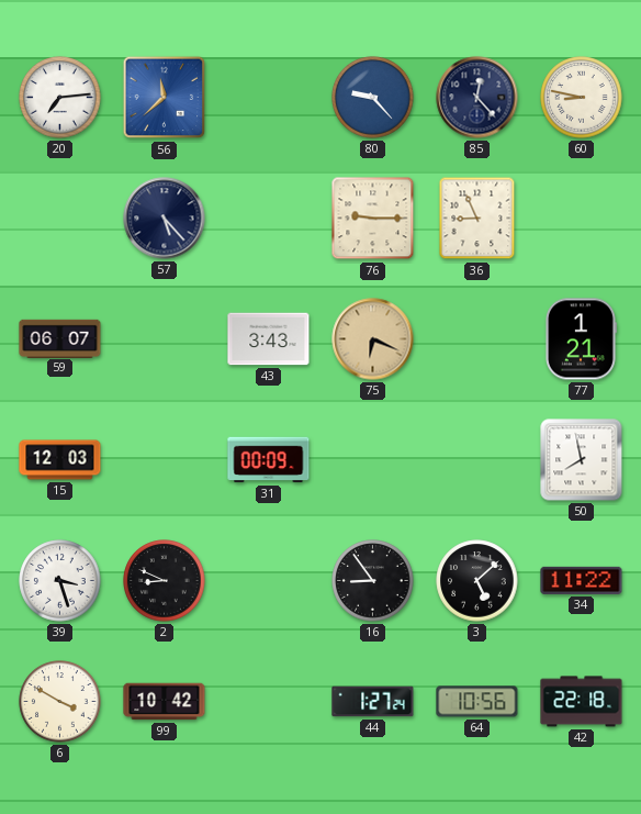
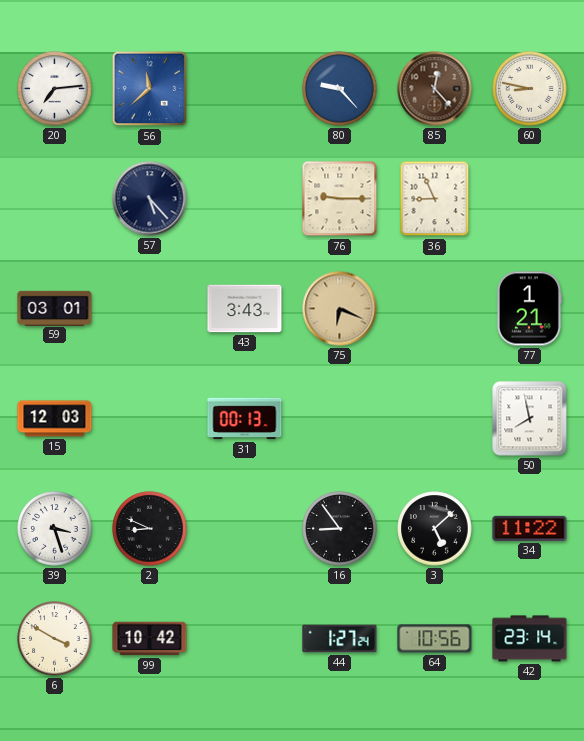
85 dial: navy -> brown
59: 06:07 -> 03:01
31: 00:09 -> 00:13
42: 22:18 -> 23:14
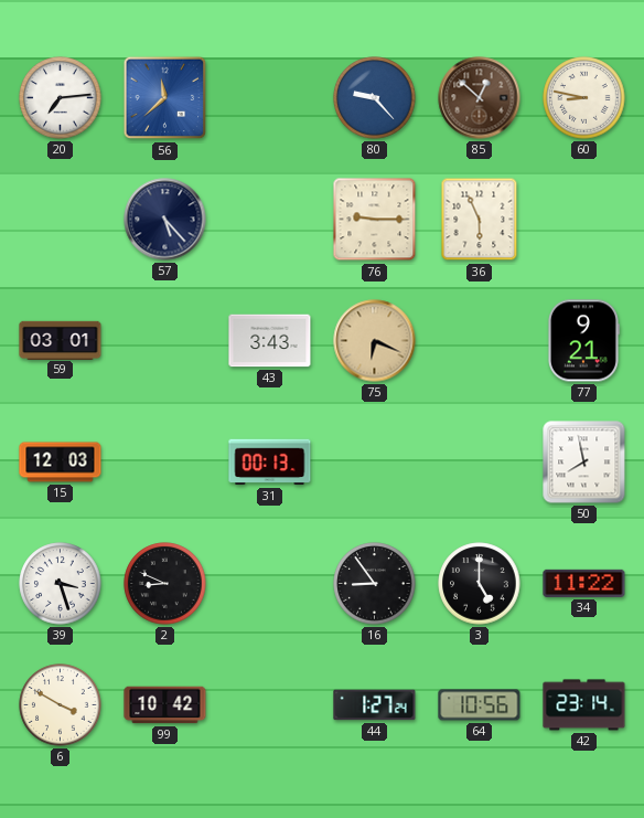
85: 12:23 -> 12:52
36: 8:56 -> 5:56
77: 1:21 -> 9:21
3: 5:08 -> 5:00
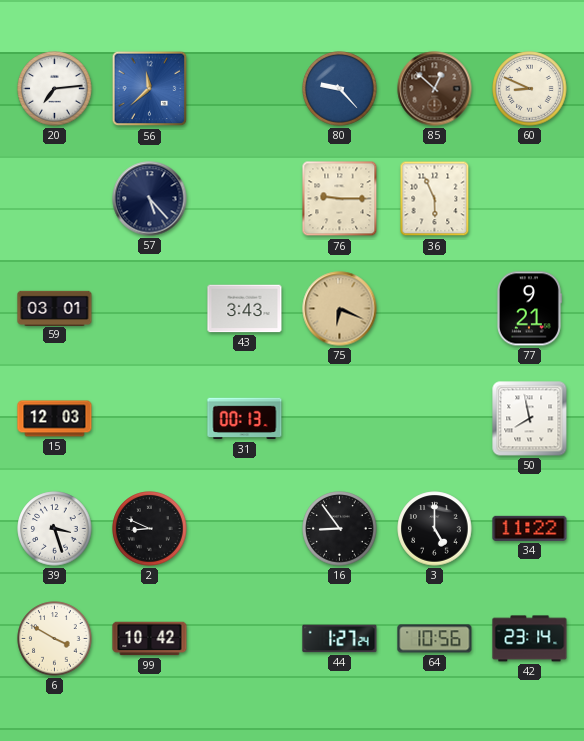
60: 8:47 -> 8:49
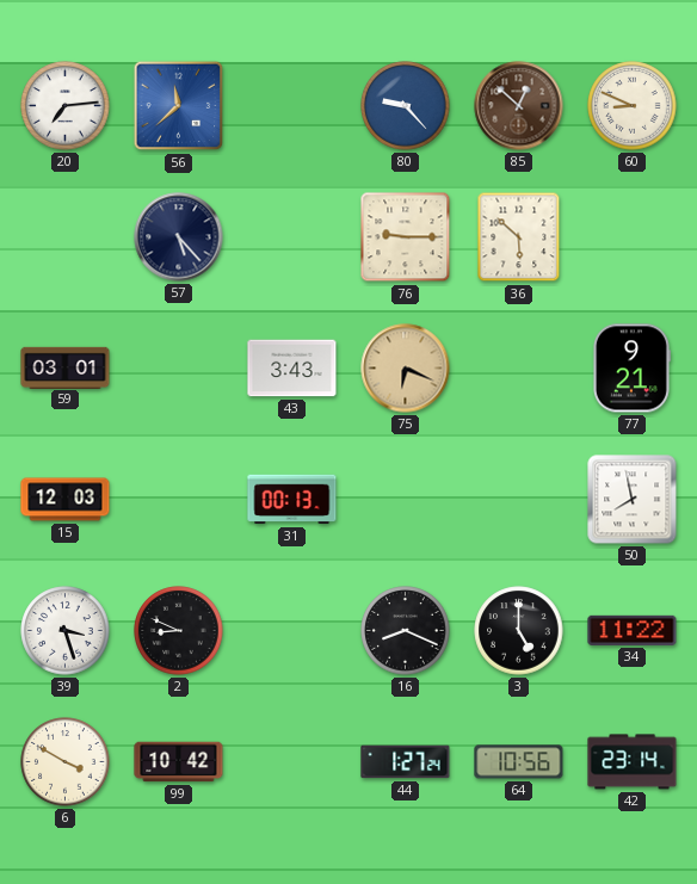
36: 5:56 -> 5:52
16: 8:54 -> 8:19
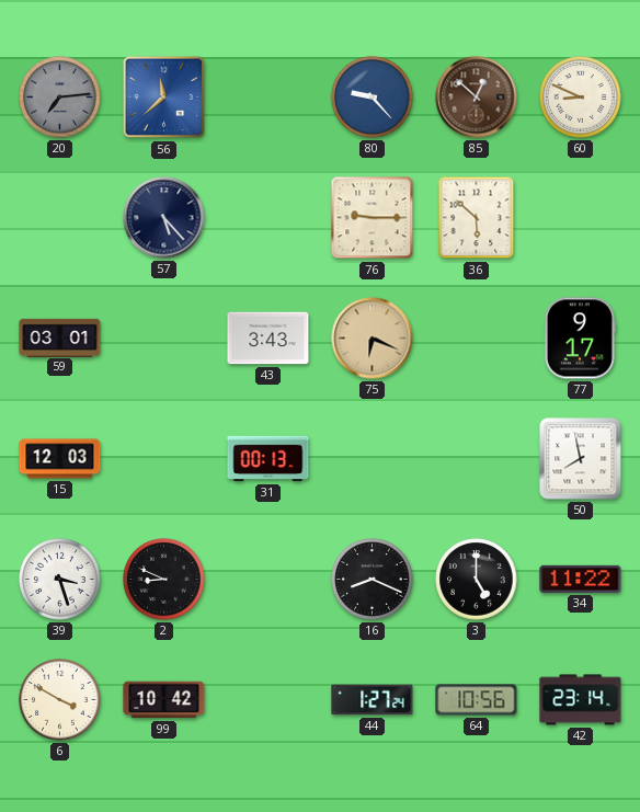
20 dial: white -> grey
77: 9:21 -> 9:17
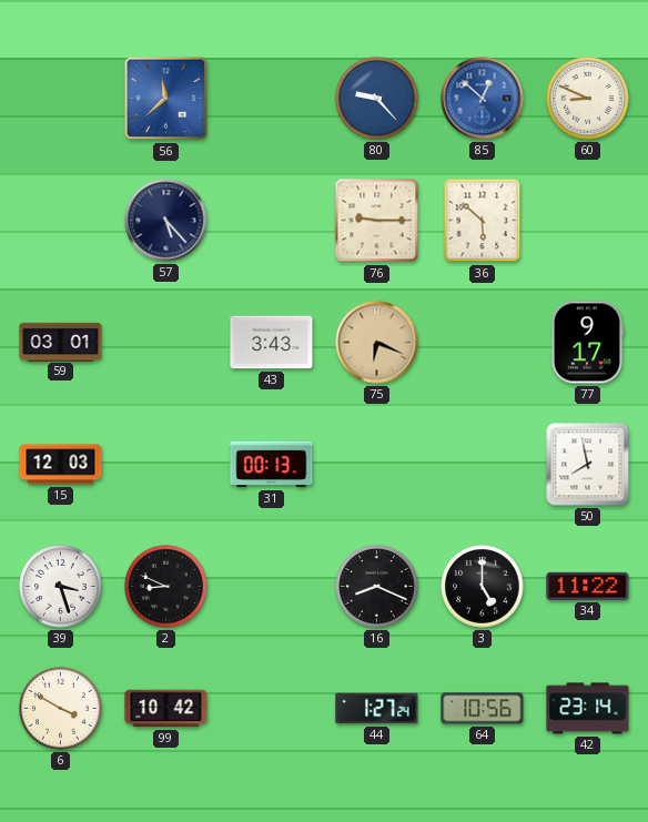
20: 7:14 -> none
85 dial: brown -> blue
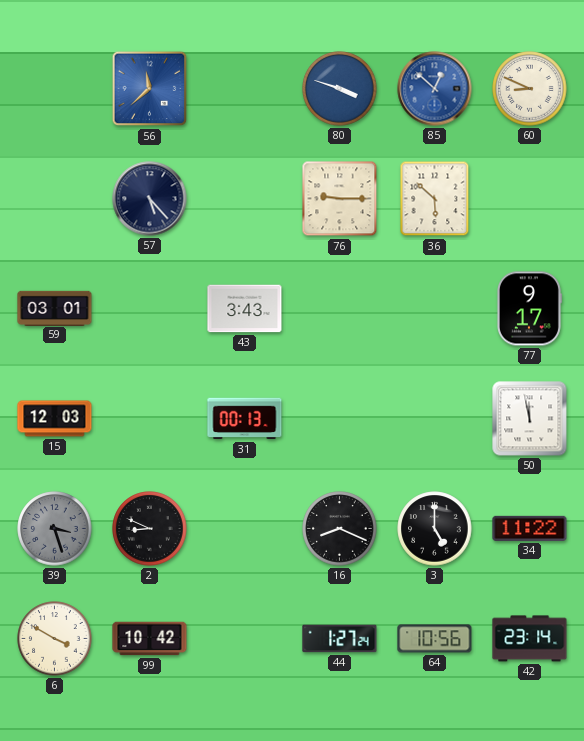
80: 9:23 -> 3:48
75: 6:19 -> none
50: 7:58 -> 11:58
39 dial: white -> grey
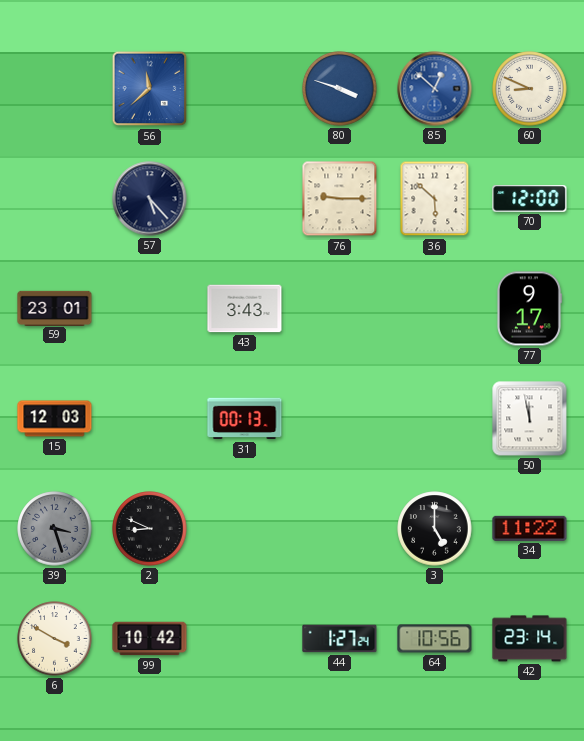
70: none -> 12:00
59: 03:01 -> 23:01
16: 8:19 -> none
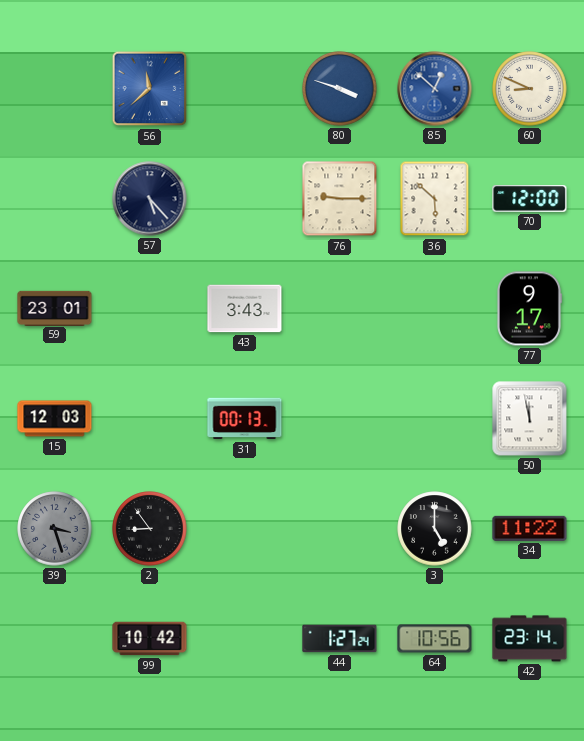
2: 8:49 -> 8:54
6: 3:50 -> none
